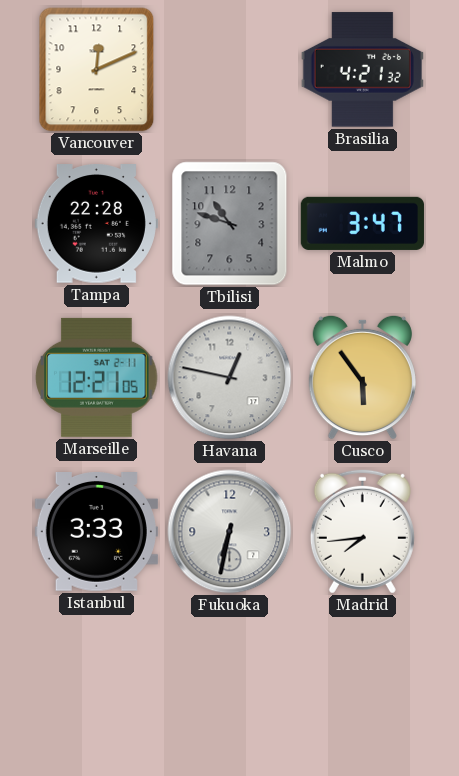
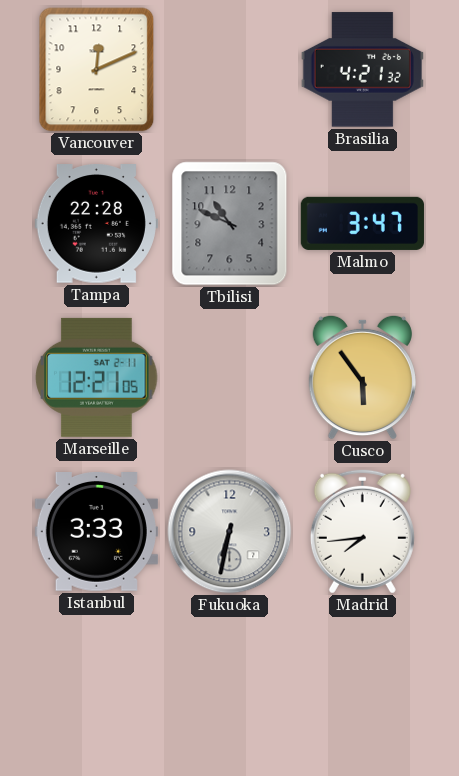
Tbilisi: 10:48 -> 10:49
Havana: 12:47 -> none
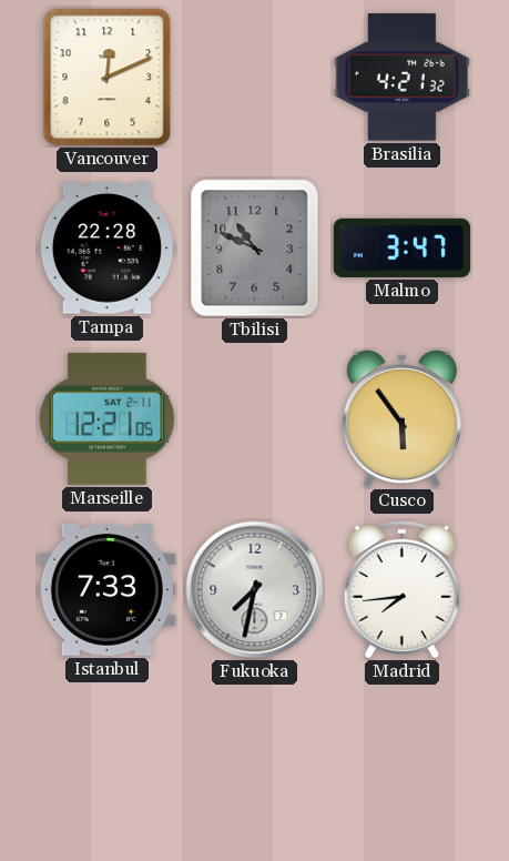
Istanbul: 3:33 -> 7:33
Fukuoka: 6:32 -> 7:32
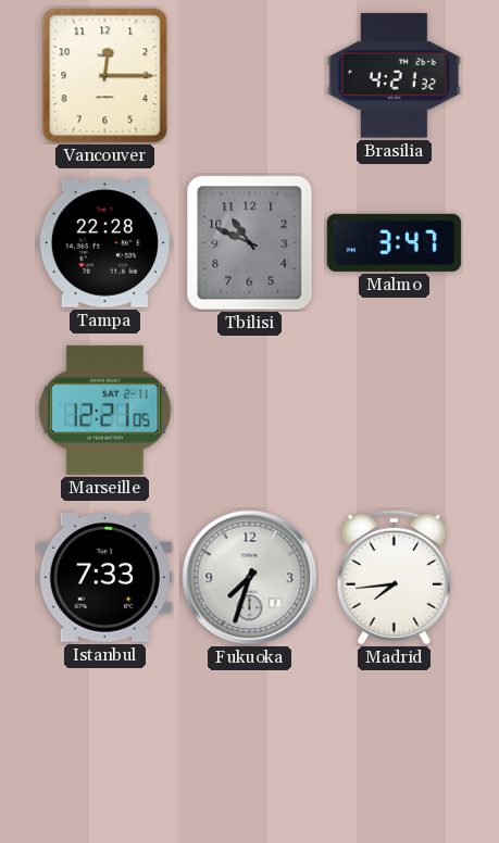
Vancouver: 12:11 -> 12:15
Cusco: 5:54 -> none
Fukuoka: 7:32 -> 7:33
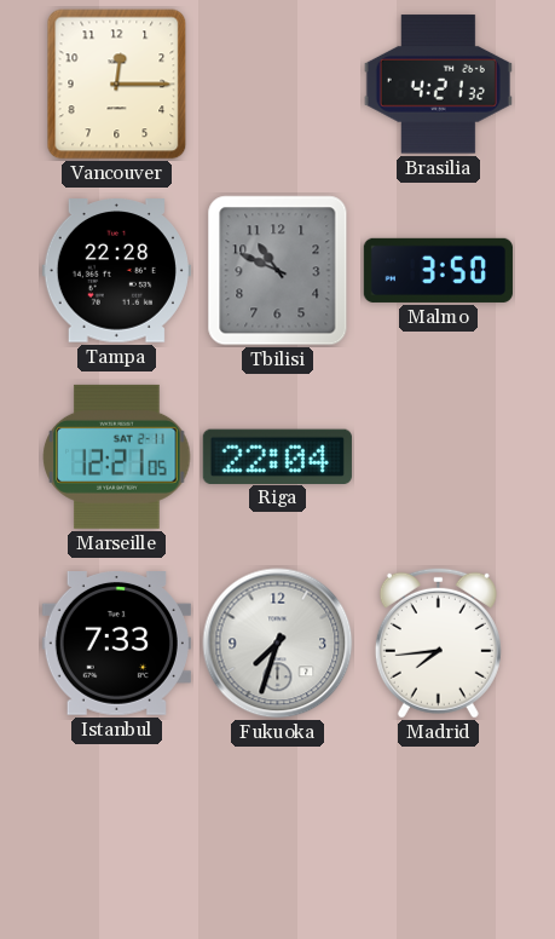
Malmo: 3:47 -> 3:50
Riga: none -> 22:04
